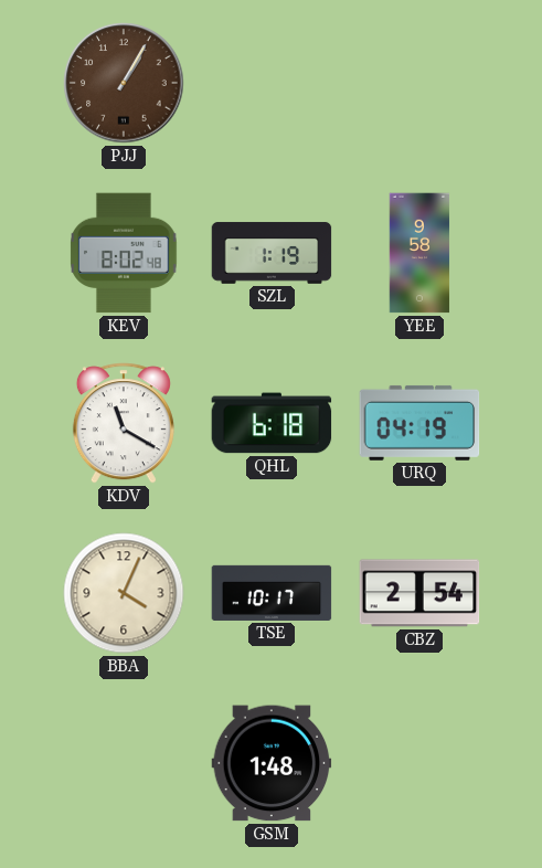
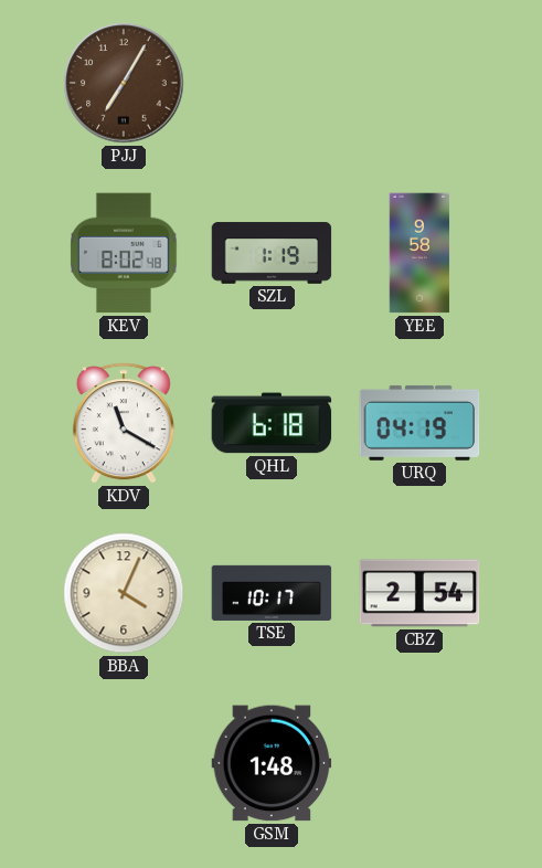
PJJ: 1:05 -> 7:05
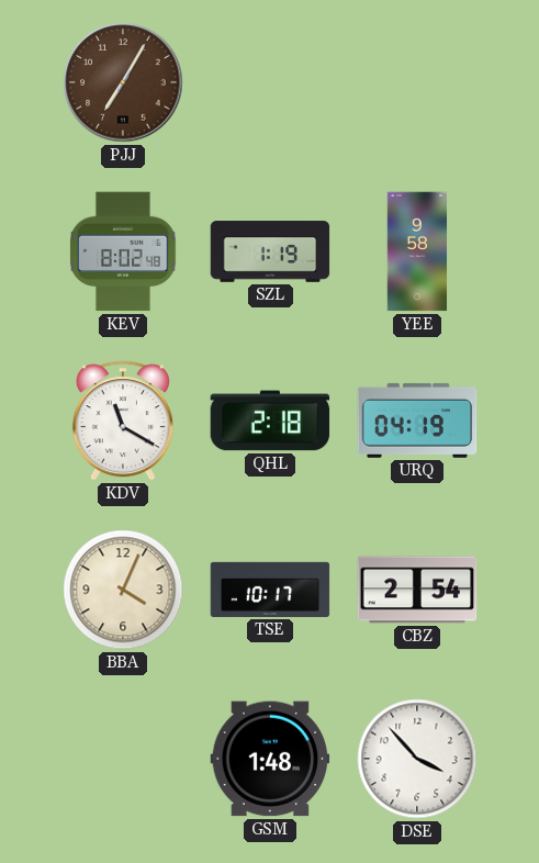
QHL: 6:18 -> 2:18
DSE: none -> 3:53
